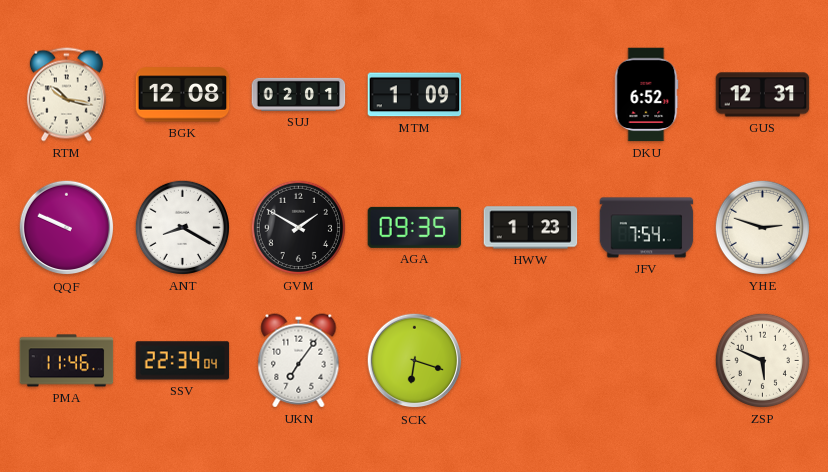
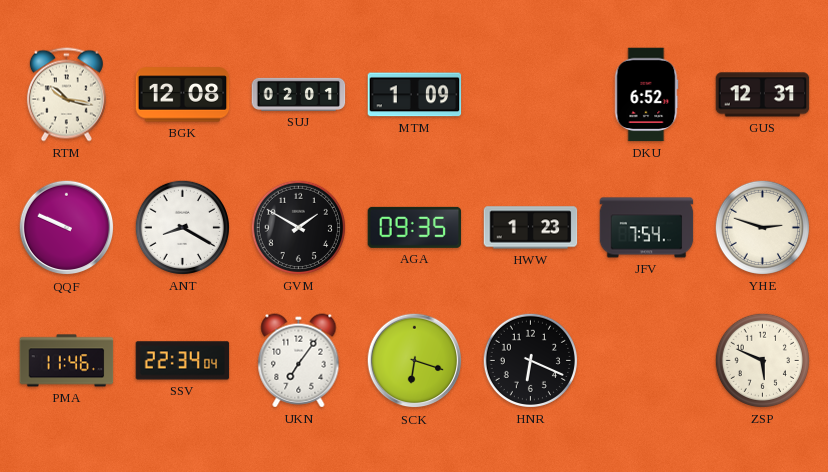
HNR: none -> 6:19
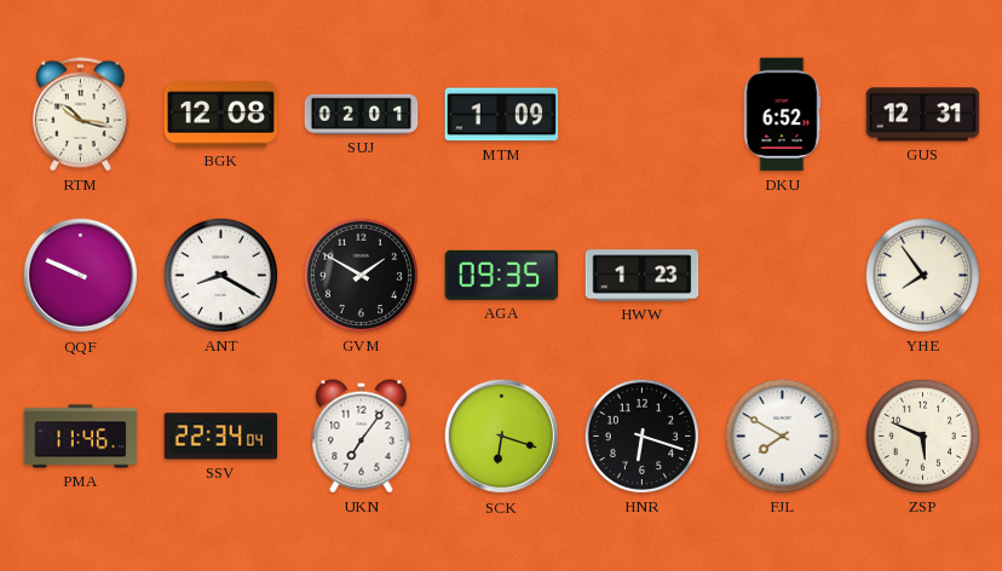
JFV: 7:54 -> none
YHE: 2:48 -> 7:54
HNR: 6:19 -> 6:18
FJL: none -> 7:50
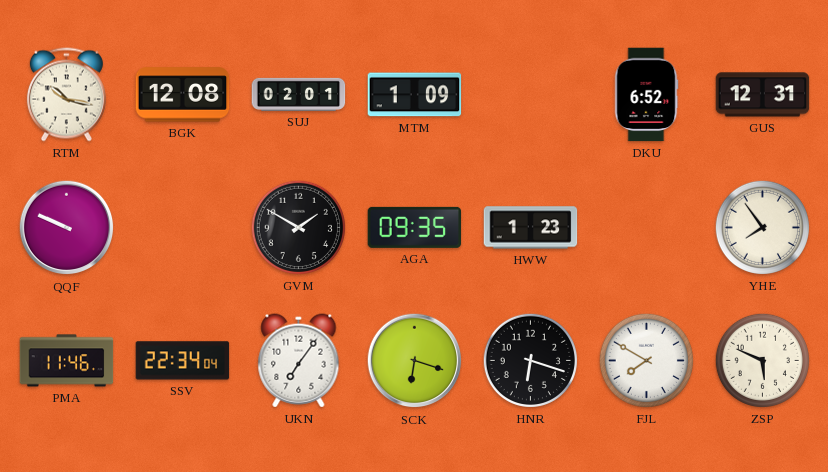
ANT: 8:20 -> none
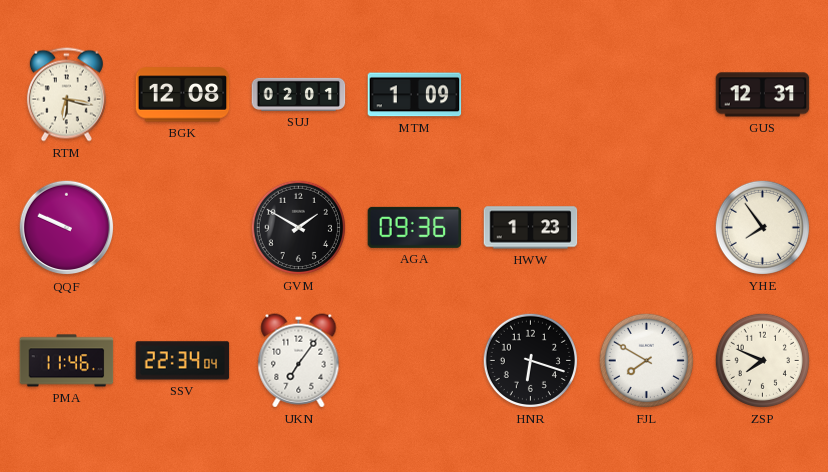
RTM: 10:17 -> 6:17
DKU: 6:52 -> none
AGA: 09:35 -> 09:36
SCK: 6:18 -> none
ZSP: 5:49 -> 7:49
